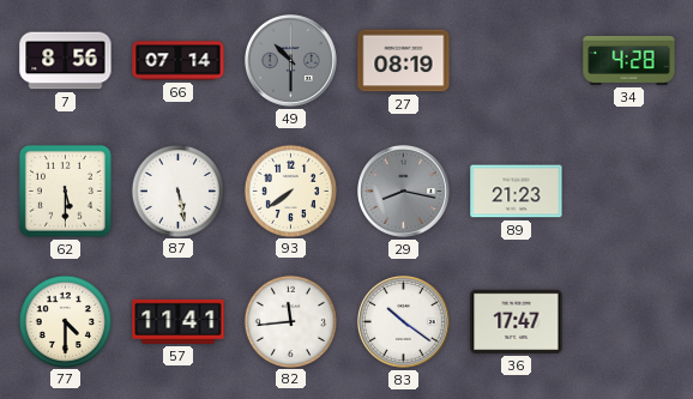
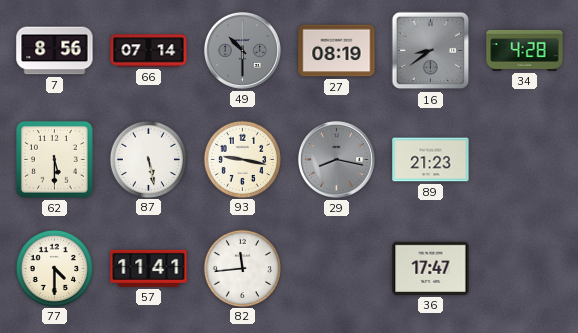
16: none -> 8:39
93: 7:39 -> 9:17
83: 10:21 -> none
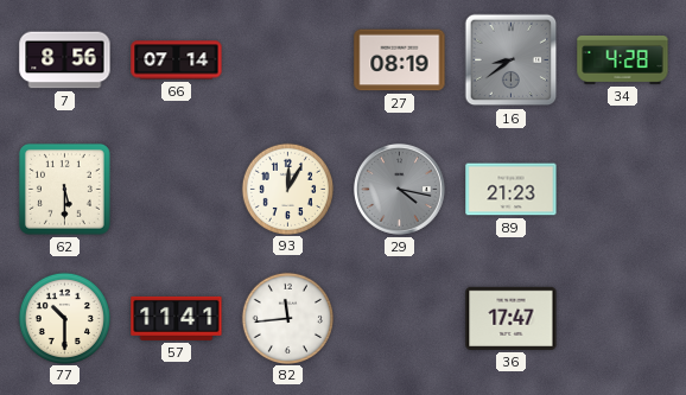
49: 10:30 -> none
87: 5:28 -> none
93: 9:17 -> 12:05
29: 8:17 -> 4:17
77: 4:30 -> 10:30
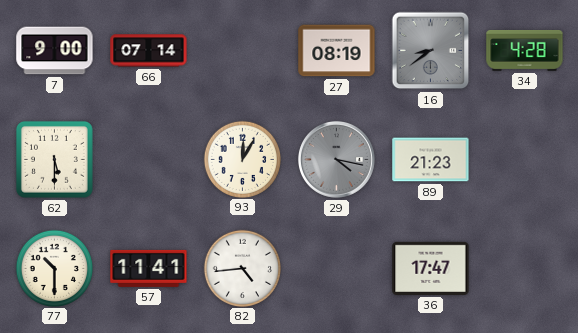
7: 8:56 -> 9:00
82: 11:44 -> 4:44
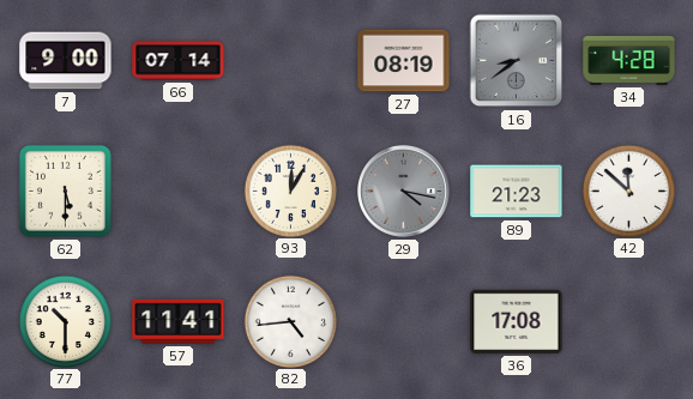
42: none -> 11:52
36: 17:47 -> 17:08
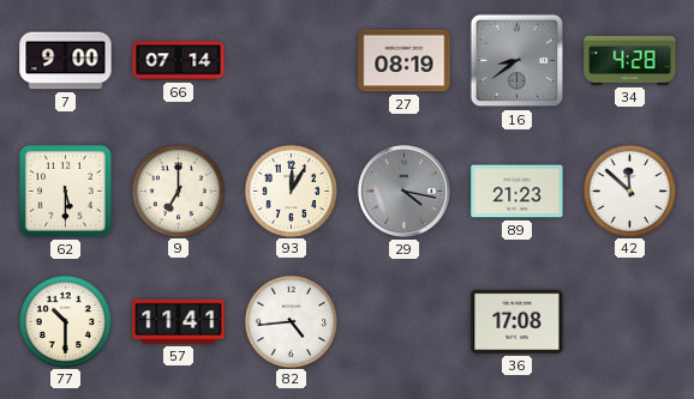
9: none -> 7:00
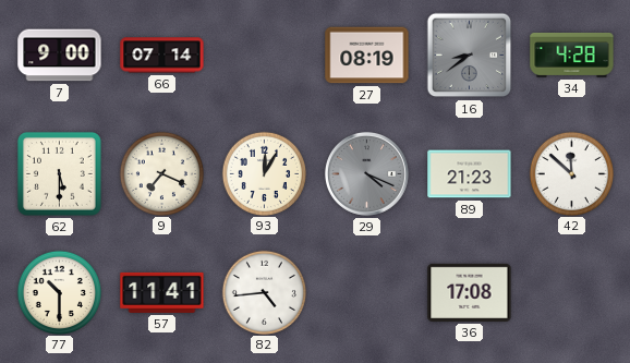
9: 7:00 -> 7:19
29: 4:17 -> 4:19
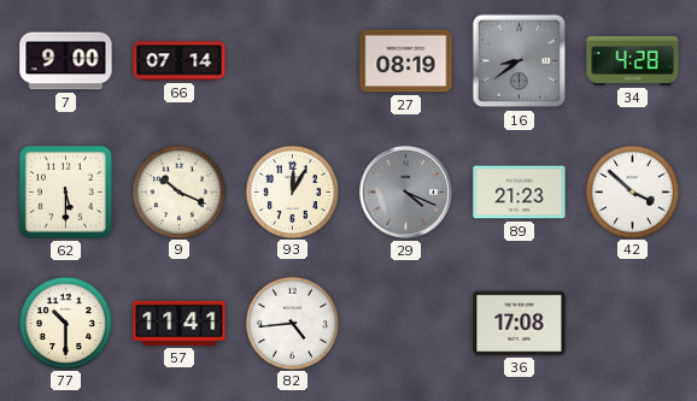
9: 7:19 -> 10:19
42: 11:52 -> 3:52
